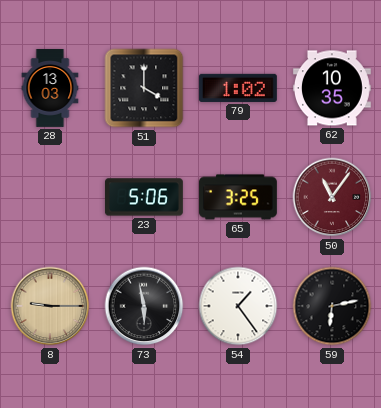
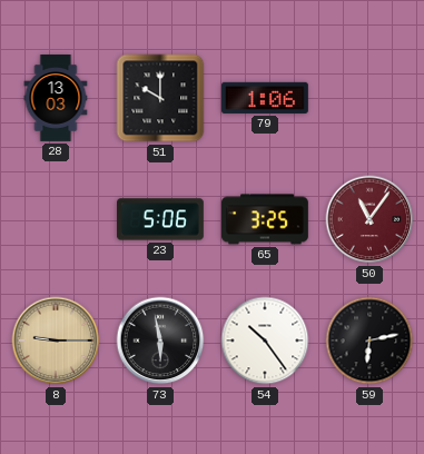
51: 4:00 -> 10:00
79: 1:02 -> 1:06
62: 10:35 -> none
54: 1:24 -> 10:24
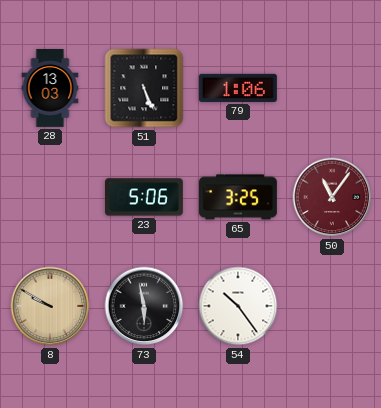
51: 10:00 -> 5:26
8: 9:15 -> 9:50
59: 6:13 -> none
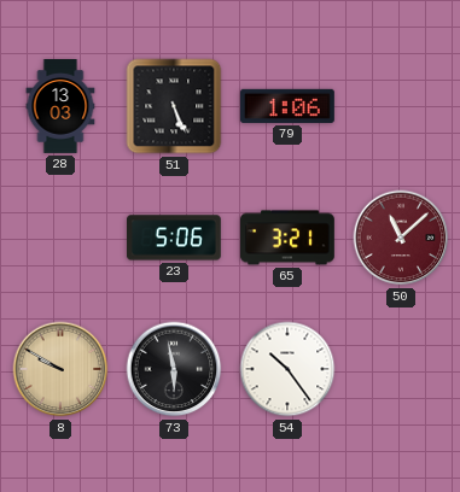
65: 3:25 -> 3:21
50: 11:06 -> 11:08
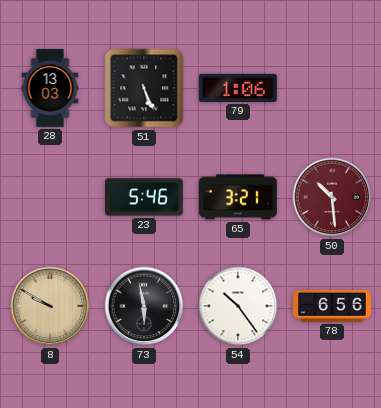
23: 5:06 -> 5:46
50: 11:08 -> 10:29
78: none -> 6:56
